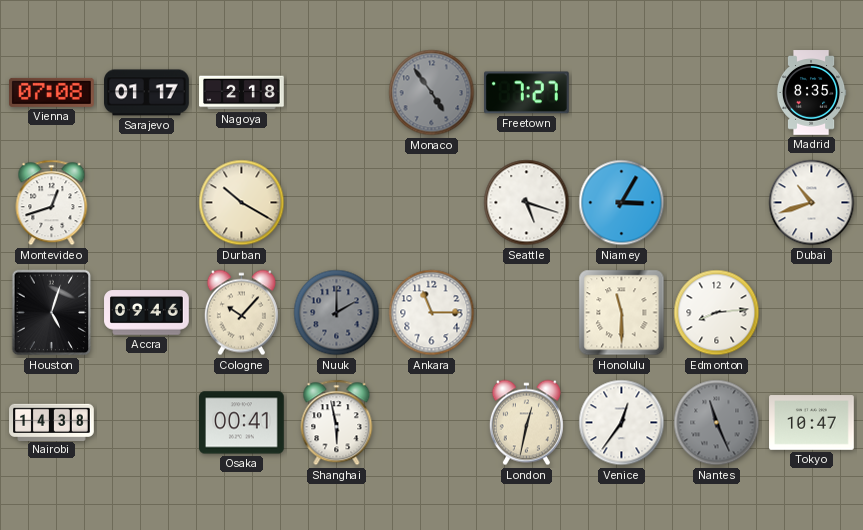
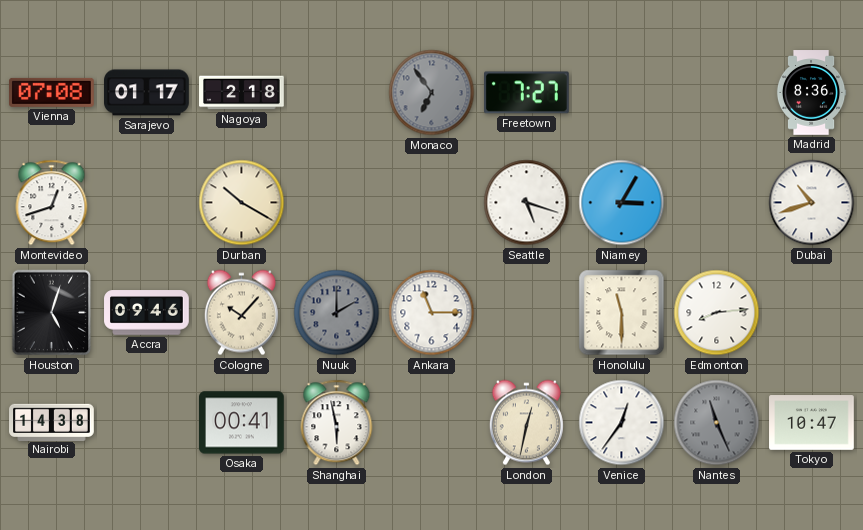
Monaco: 4:54 -> 6:54
Madrid: 8:35 -> 8:36
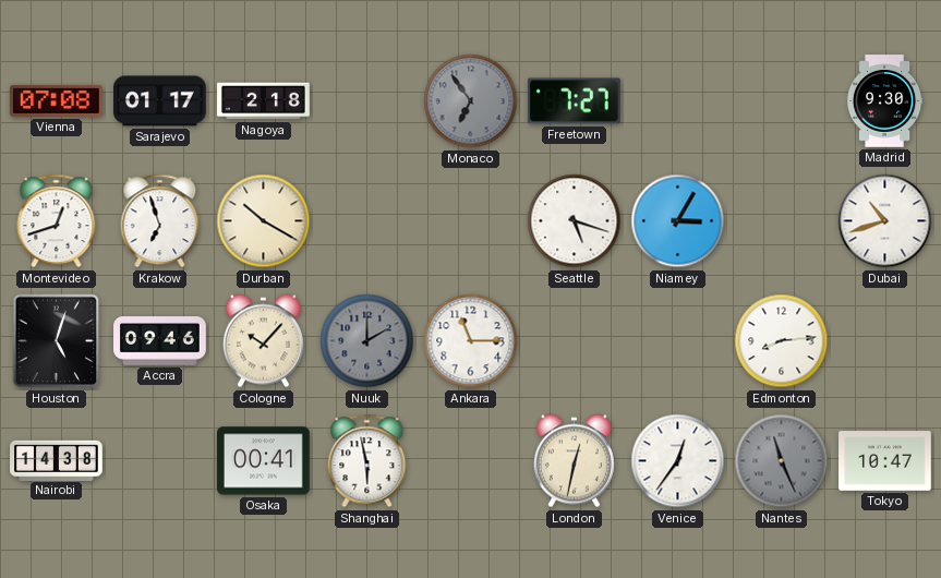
Madrid: 8:36 -> 9:30
Krakow: none -> 6:57
Honolulu: 11:30 -> none
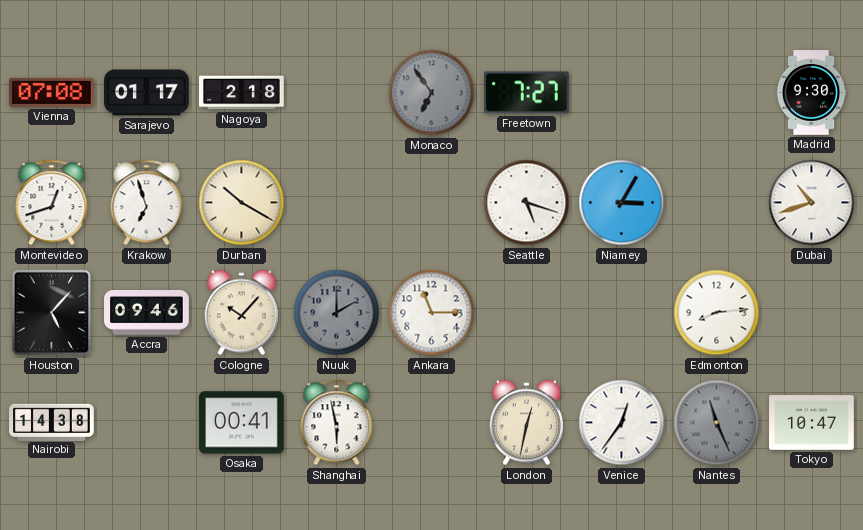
Houston: 5:03 -> 5:07
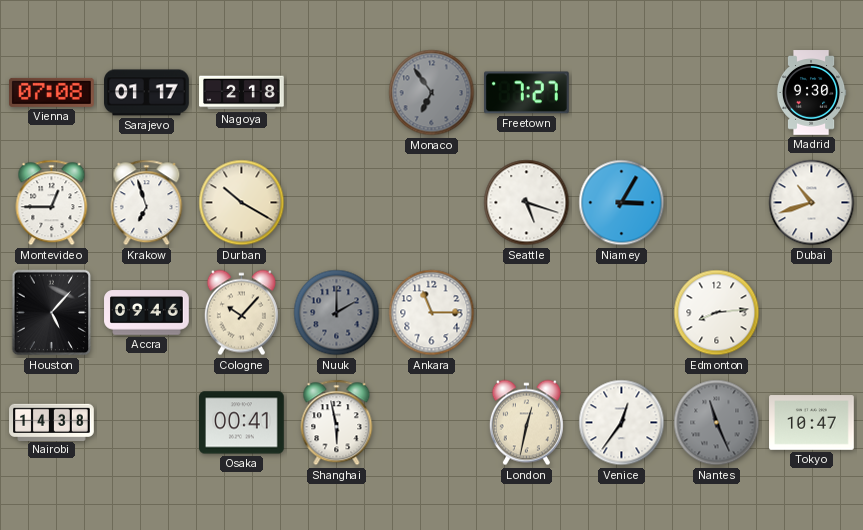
Montevideo: 12:42 -> 12:45
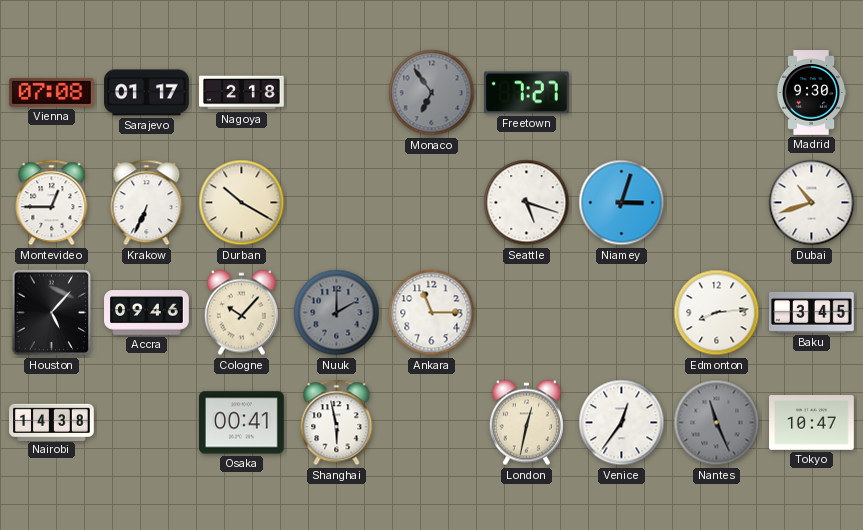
Krakow: 6:57 -> 6:34
Niamey: 3:05 -> 3:03
Baku: none -> 3:45
